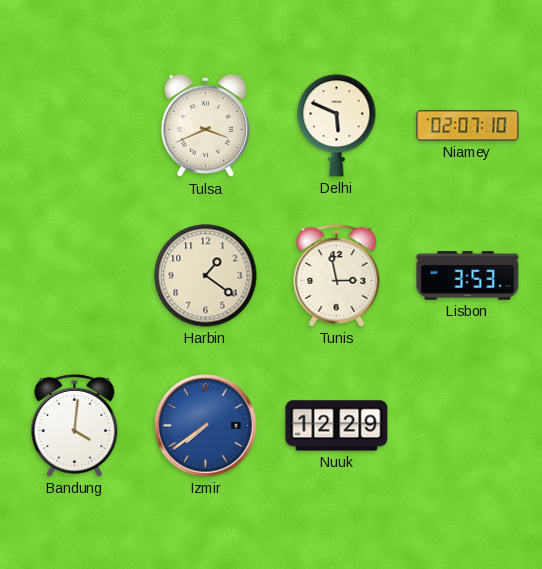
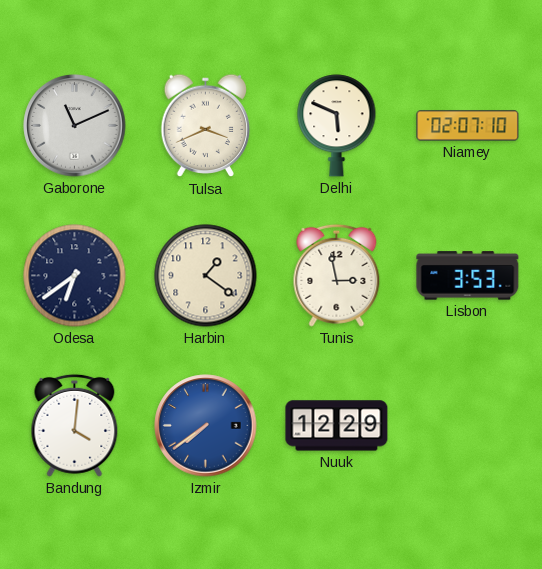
Gaborone: none -> 11:11
Odesa: none -> 6:39
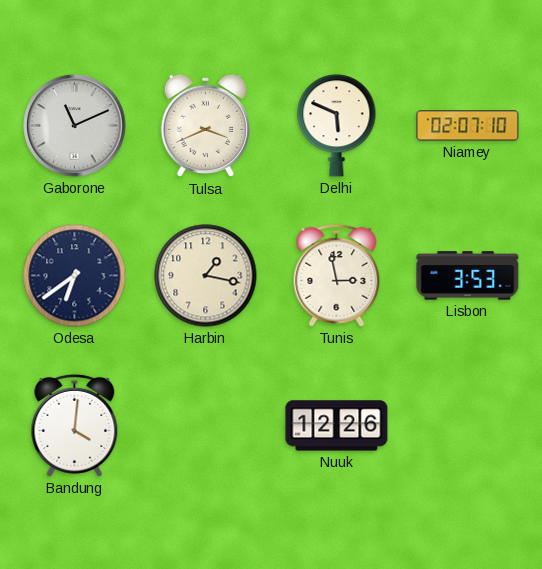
Harbin: 1:21 -> 1:17
Izmir: 7:39 -> none
Nuuk: 12:29 -> 12:26
